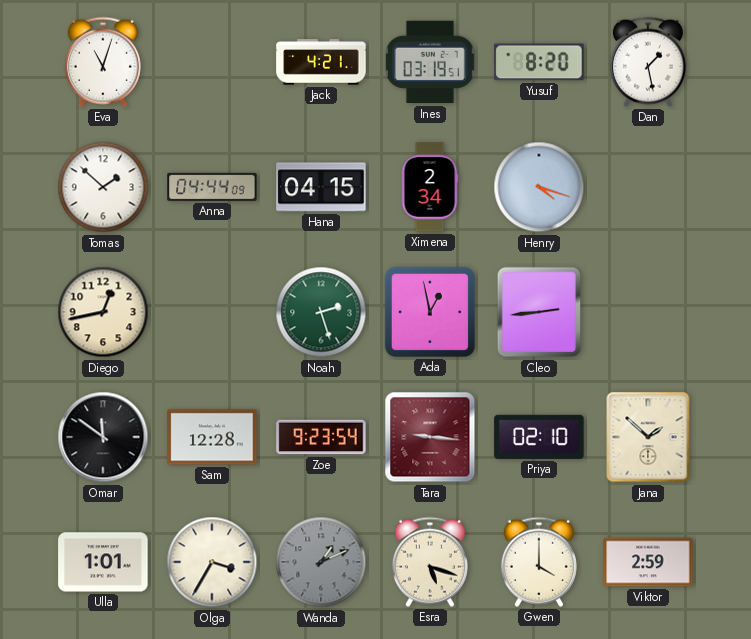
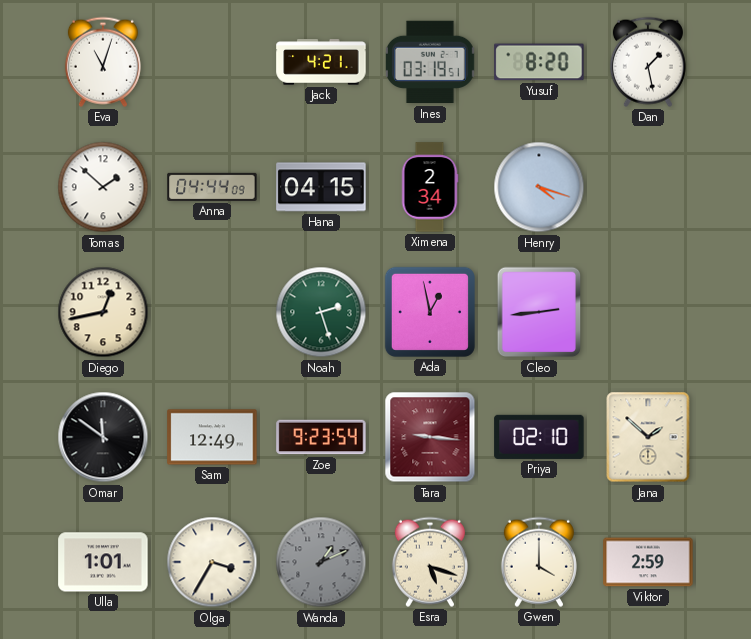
Sam: 12:28 -> 12:49
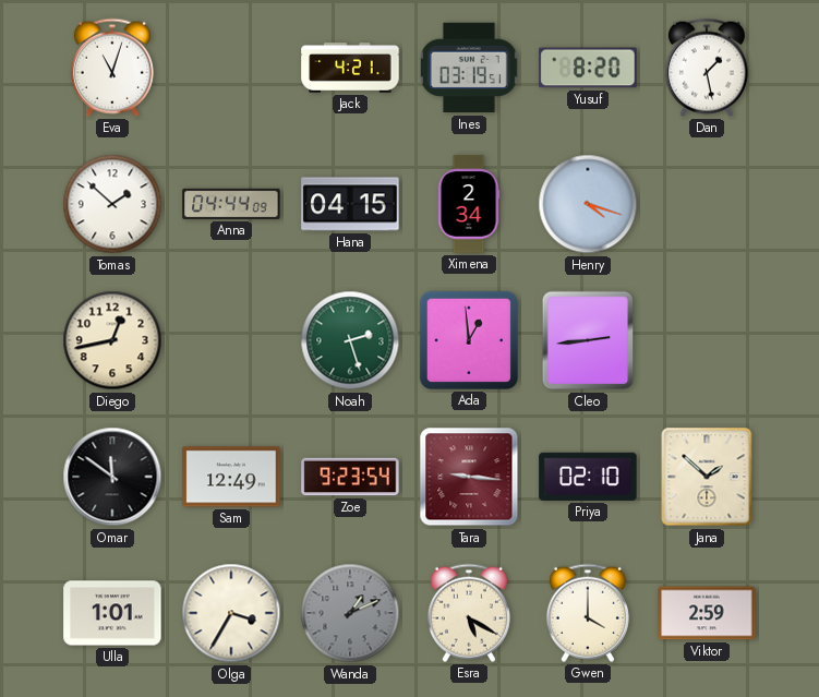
Ada: 12:58 -> 12:59
Esra: 5:18 -> 5:20
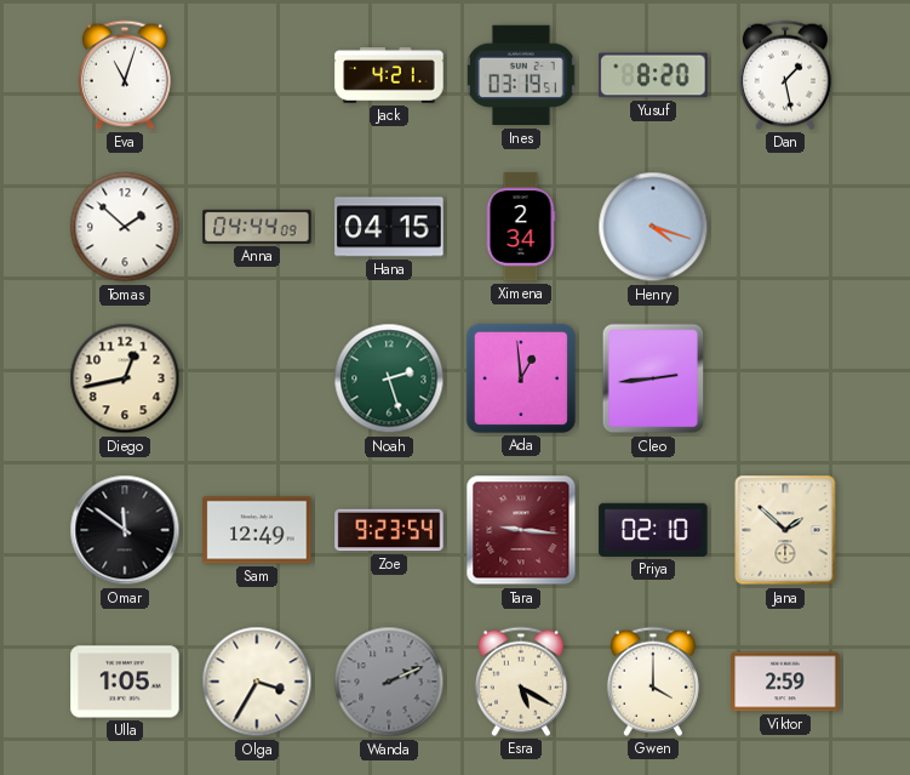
Ulla: 1:01 -> 1:05
Wanda: 1:11 -> 2:11
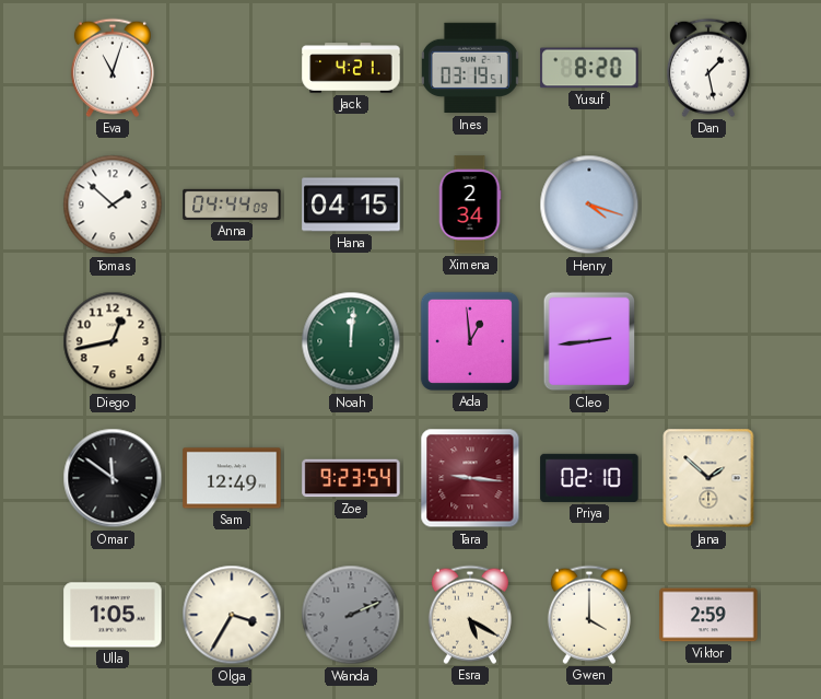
Noah: 2:27 -> 12:01
